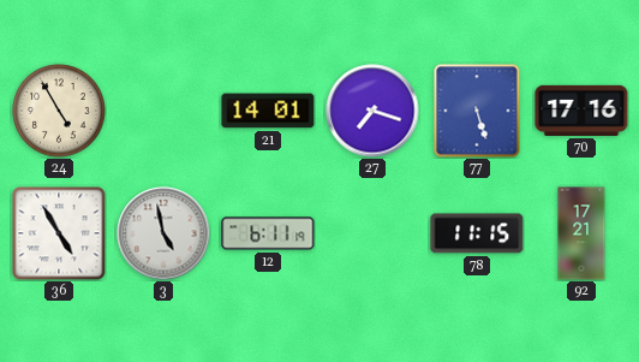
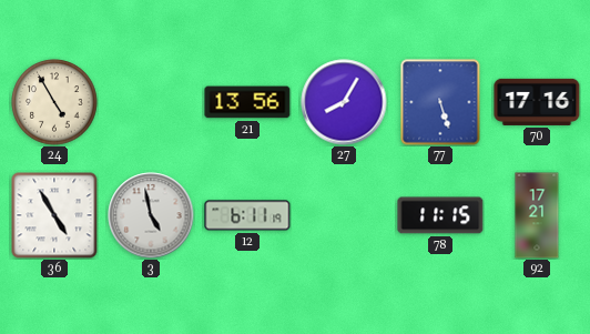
21: 14:01 -> 13:56
27: 7:18 -> 8:05
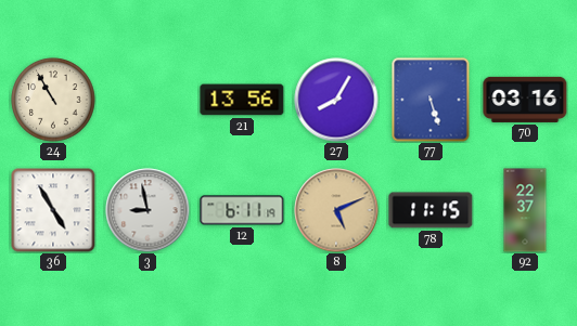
24: 4:55 -> 10:55
70: 17:16 -> 03:16
3: 4:58 -> 8:58
8: none -> 5:11
92: 17:21 -> 22:37
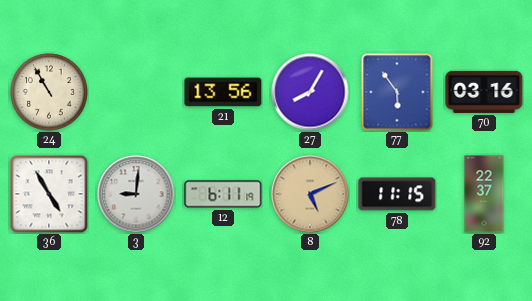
77: 5:27 -> 5:54
3: 8:58 -> 9:01
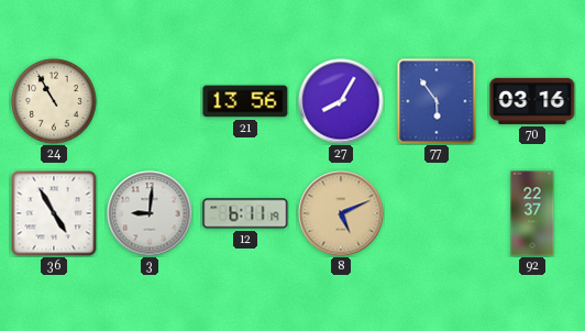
78: 11:15 -> none
